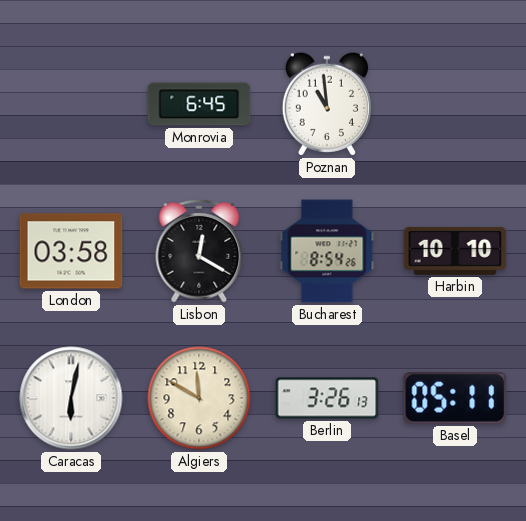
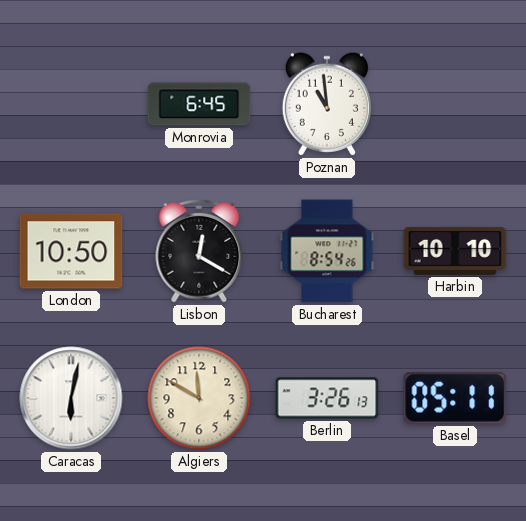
London: 03:58 -> 10:50
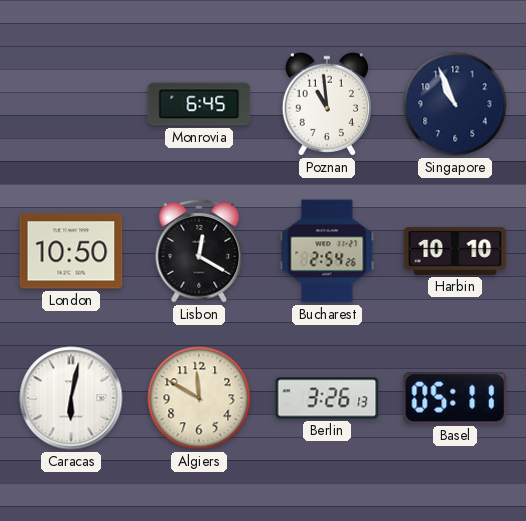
Singapore: none -> 10:56
Bucharest: 8:54 -> 2:54
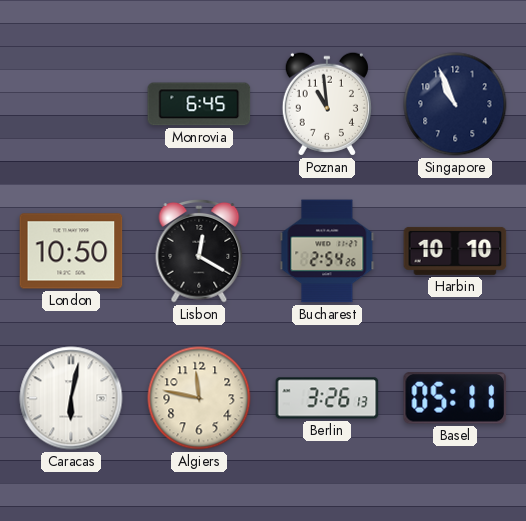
Algiers: 11:50 -> 11:47
